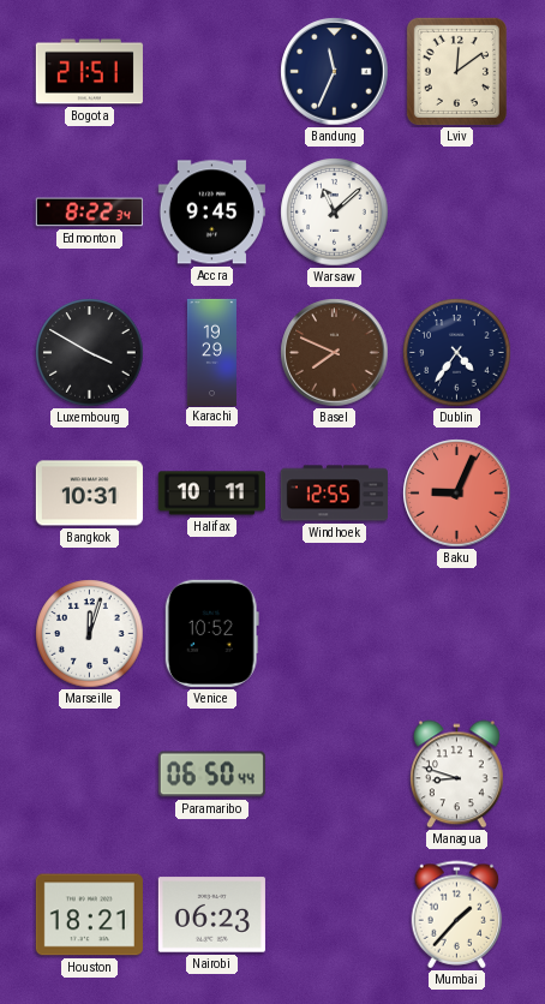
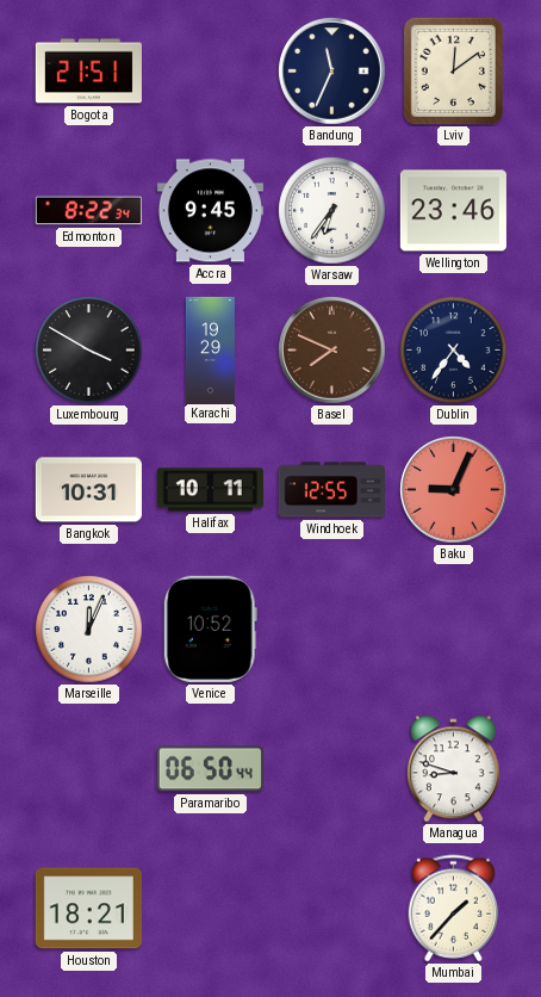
Warsaw: 11:08 -> 6:36
Wellington: none -> 23:46
Marseille: 12:03 -> 12:04
Nairobi: 06:23 -> none
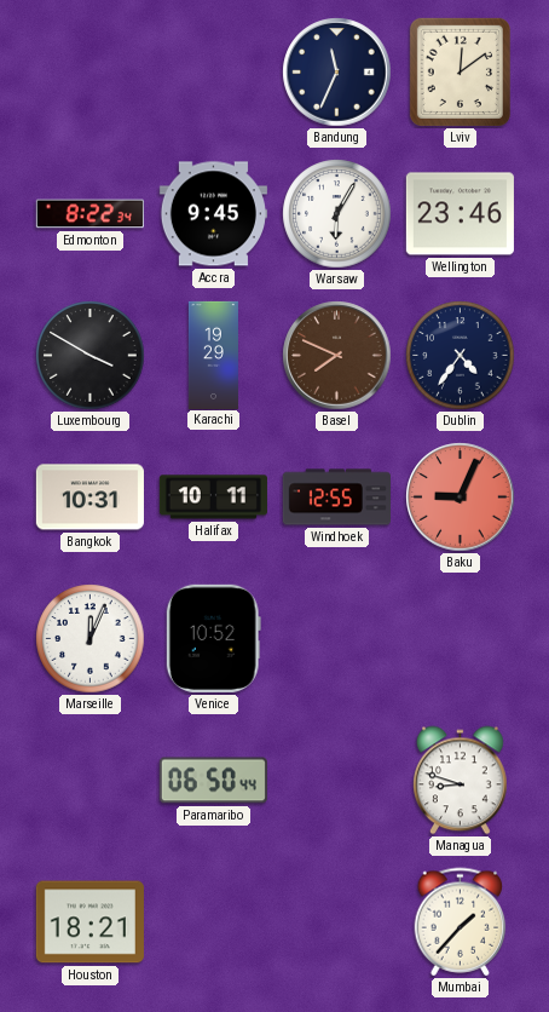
Bogota: 21:51 -> none
Warsaw: 6:36 -> 6:05
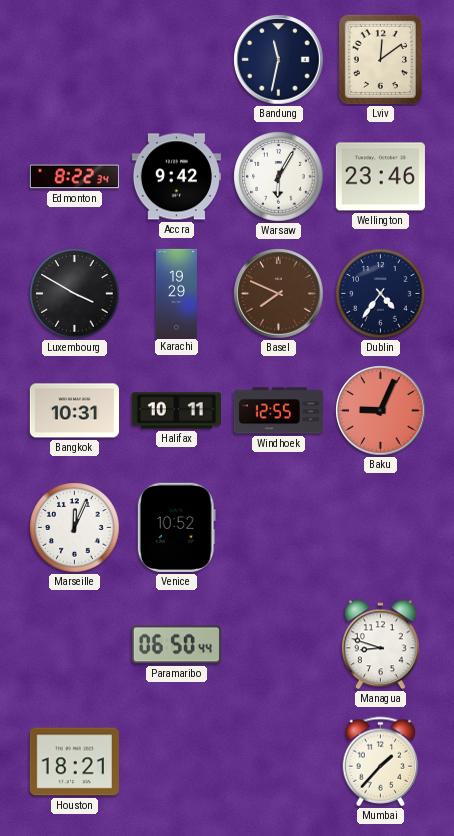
Bandung: 11:34 -> 11:32
Accra: 9:45 -> 9:42
